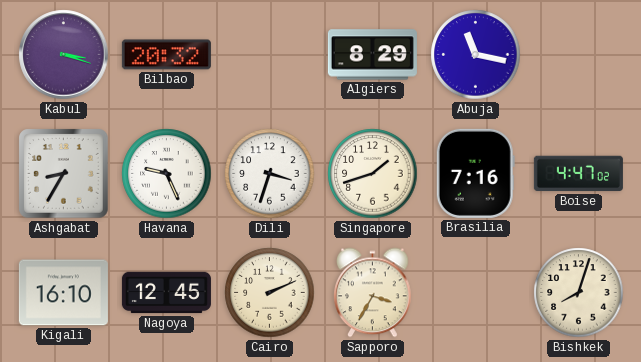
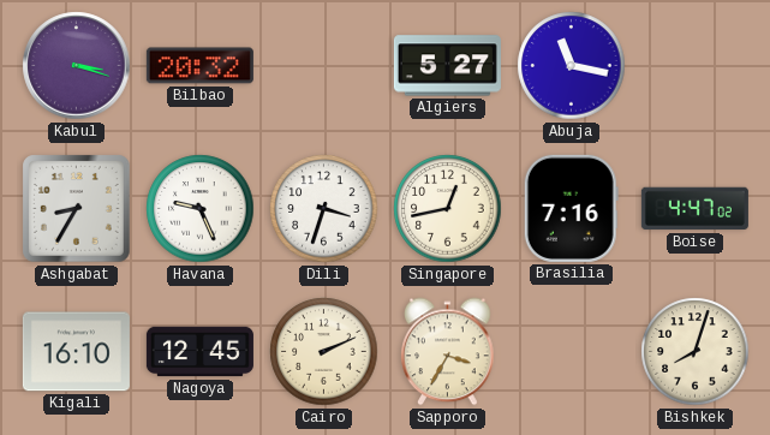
Algiers: 8:29 -> 5:27
Singapore: 1:42 -> 12:43
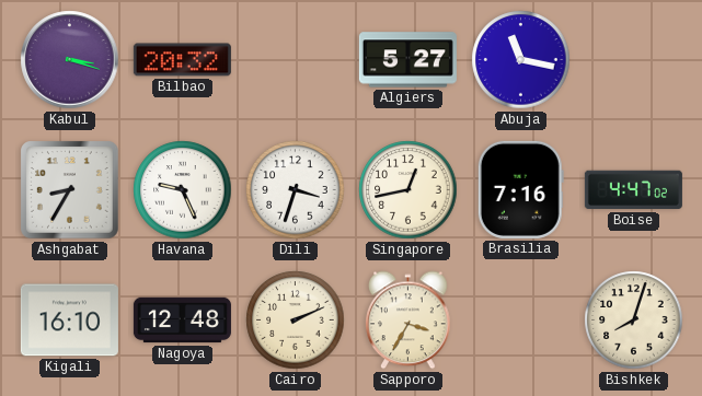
Nagoya: 12:45 -> 12:48
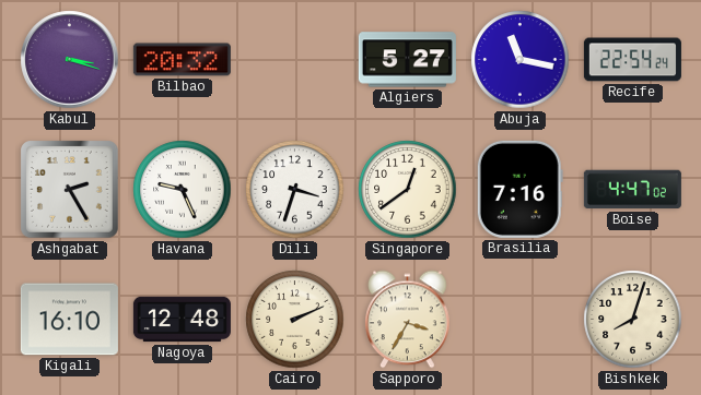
Recife: none -> 22:54
Ashgabat: 8:35 -> 2:25
Singapore: 12:43 -> 12:39
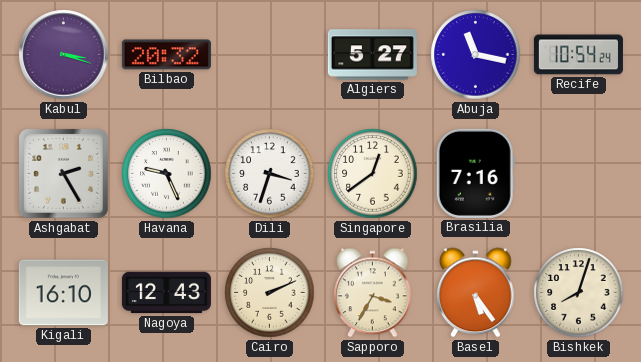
Recife: 22:54 -> 10:54
Boise: 4:47 -> none
Nagoya: 12:48 -> 12:43
Basel: none -> 5:24
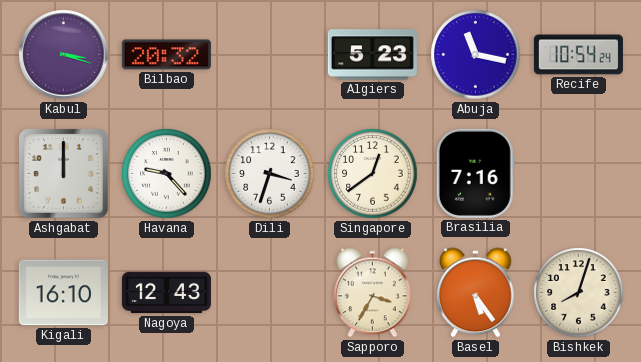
Algiers: 5:27 -> 5:23
Ashgabat: 2:25 -> 12:00
Havana: 9:26 -> 9:23
Cairo: 2:11 -> none
